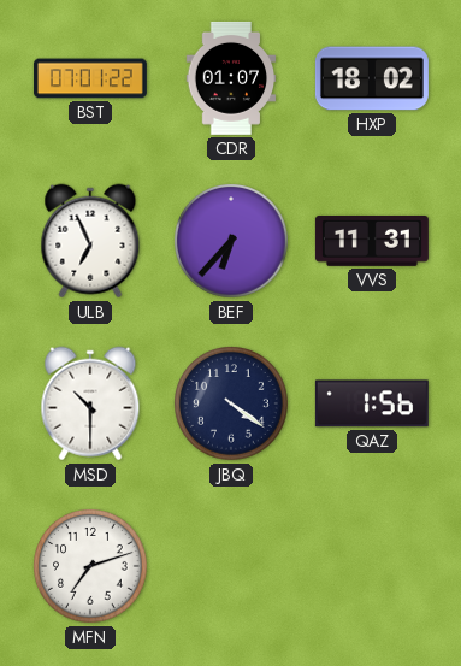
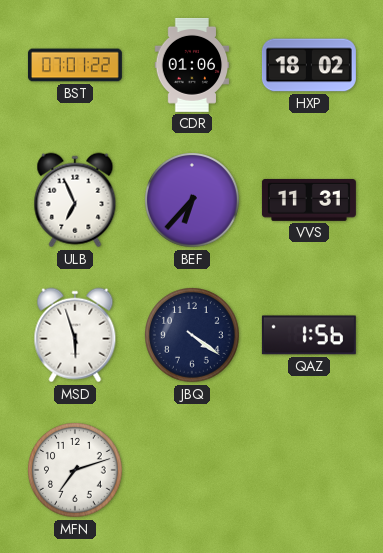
CDR: 01:07 -> 01:06
MSD: 10:30 -> 5:57
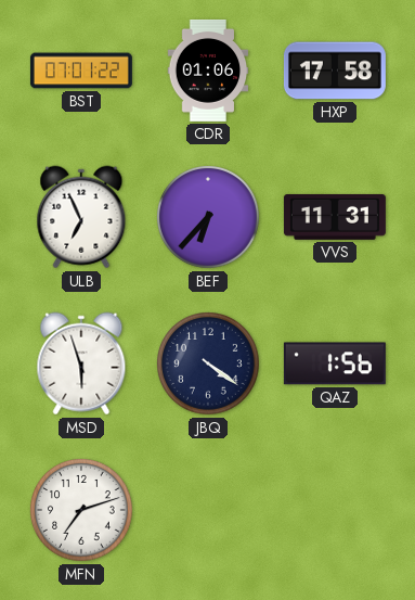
HXP: 18:02 -> 17:58
